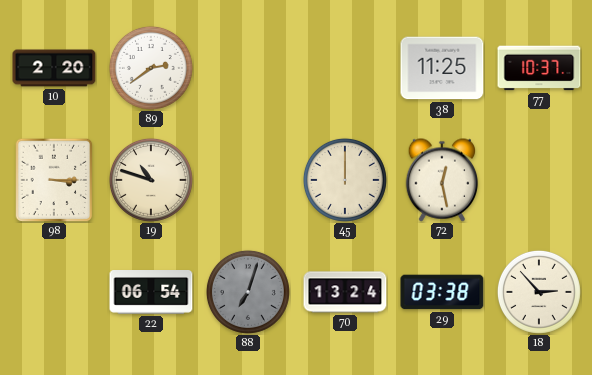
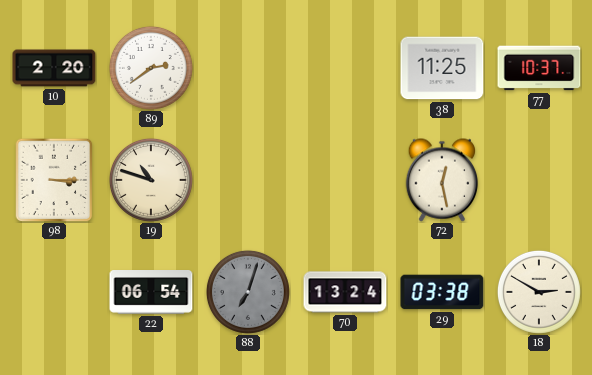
45: 12:00 -> none
18: 2:53 -> 2:50
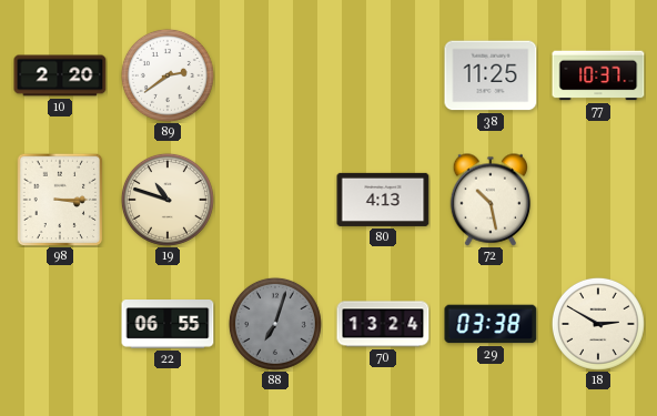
80: none -> 4:13
72: 12:28 -> 10:28
22: 06:54 -> 06:55
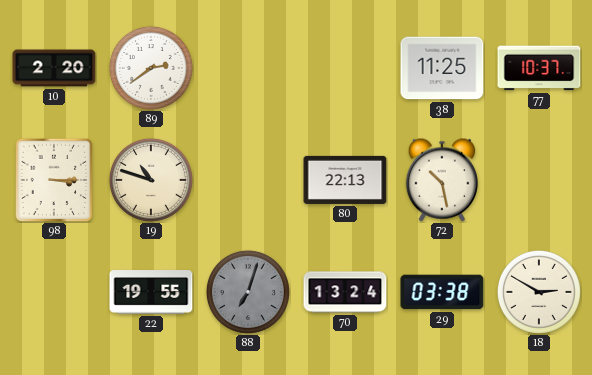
80: 4:13 -> 22:13
22: 06:55 -> 19:55
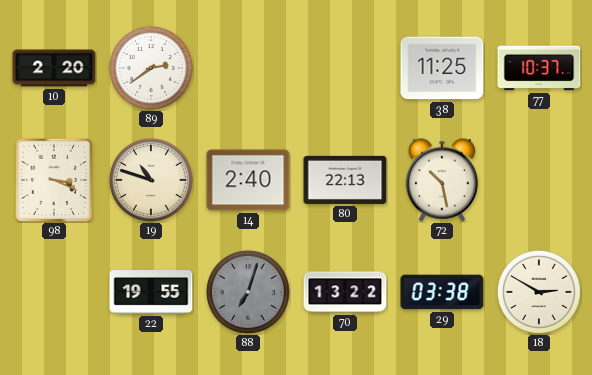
98: 3:15 -> 3:19
14: none -> 2:40
70: 13:24 -> 13:22
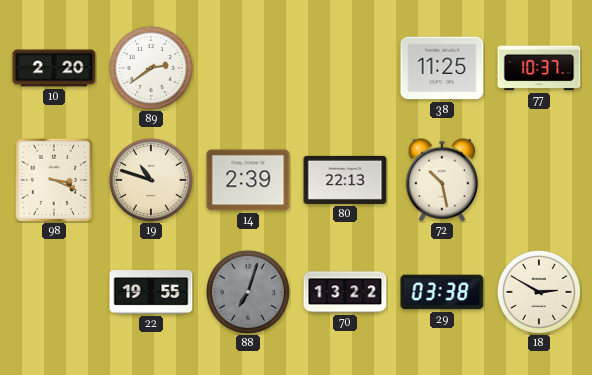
14: 2:40 -> 2:39
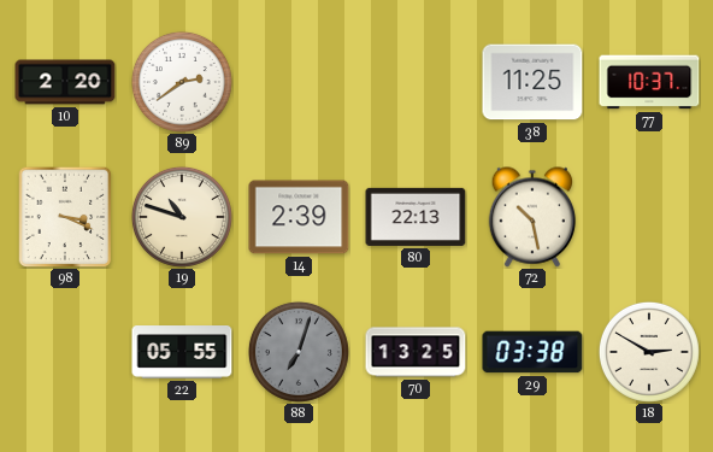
22: 19:55 -> 05:55
70: 13:22 -> 13:25
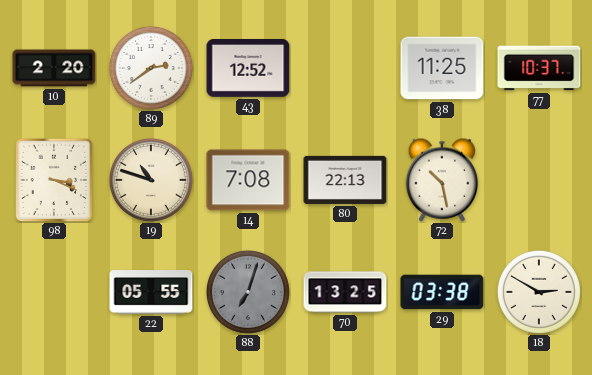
43: none -> 12:52
14: 2:39 -> 7:08
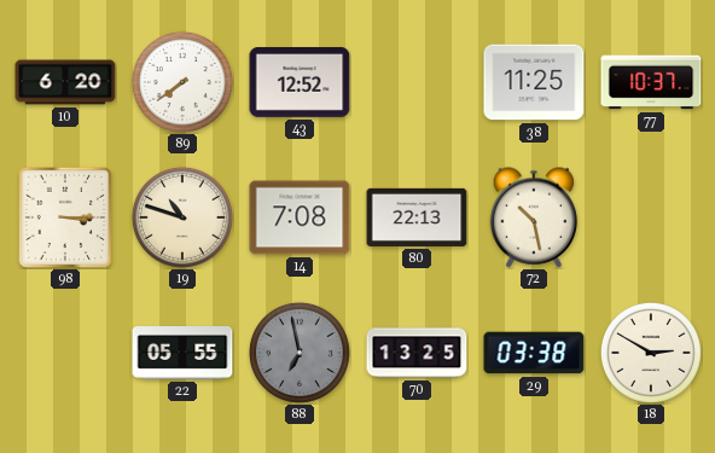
10: 2:20 -> 6:20
89: 2:39 -> 7:39
98: 3:19 -> 3:15
88: 7:03 -> 6:58
